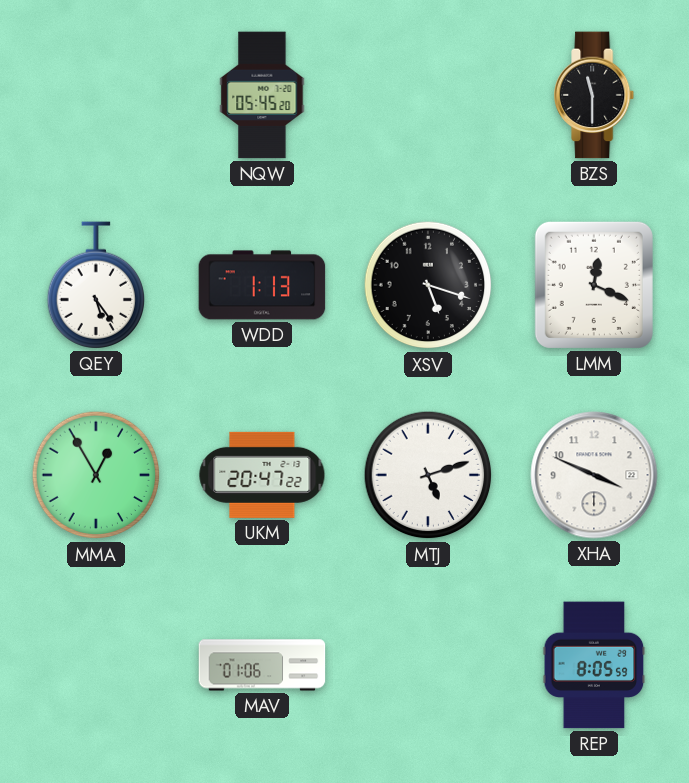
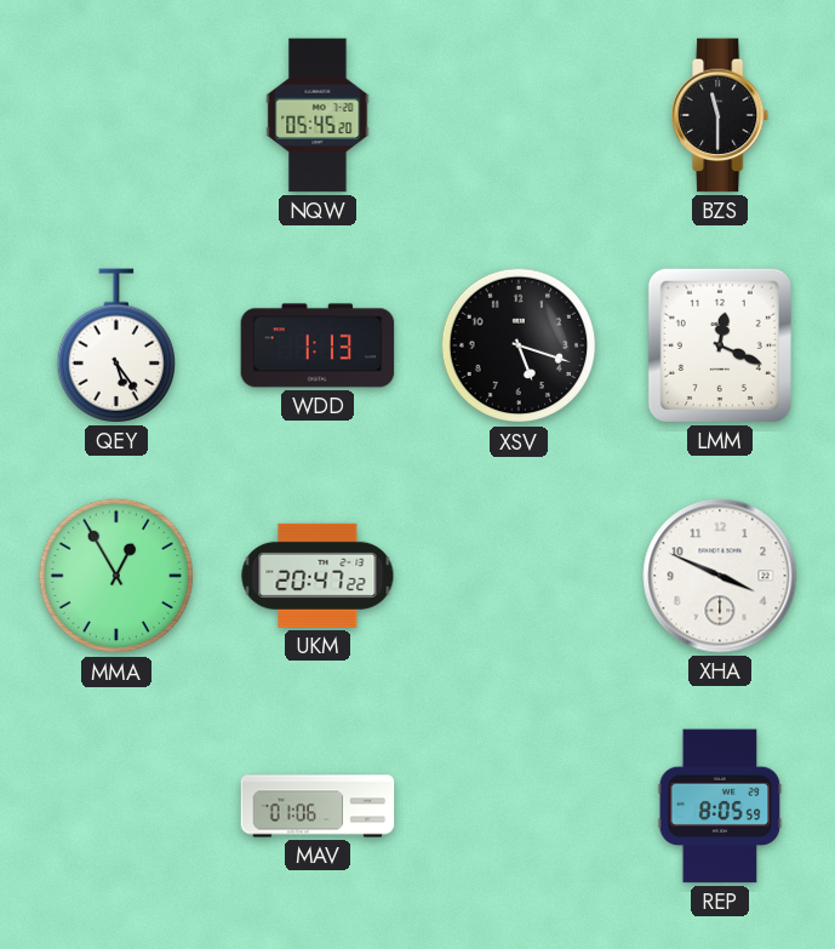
MTJ: 5:12 -> none
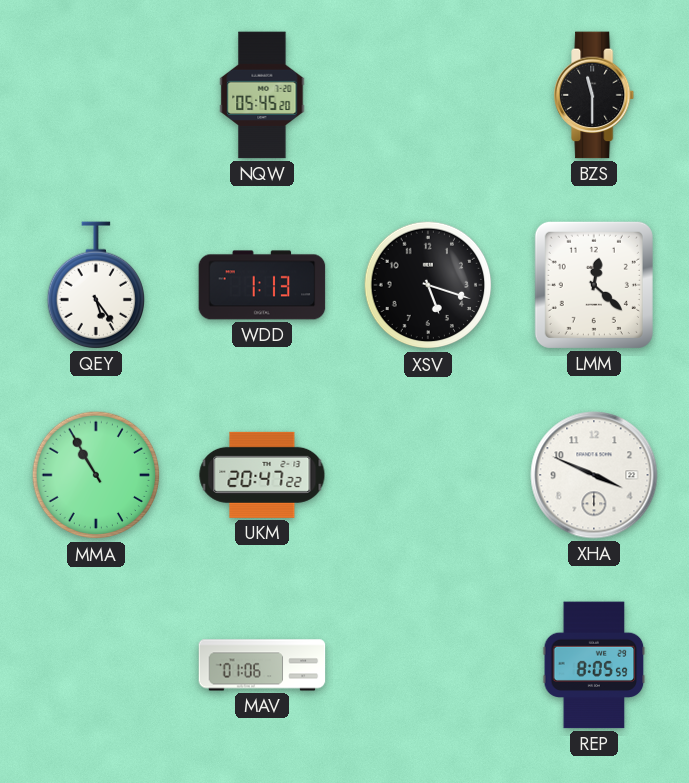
LMM: 12:19 -> 12:22
MMA: 12:55 -> 10:55
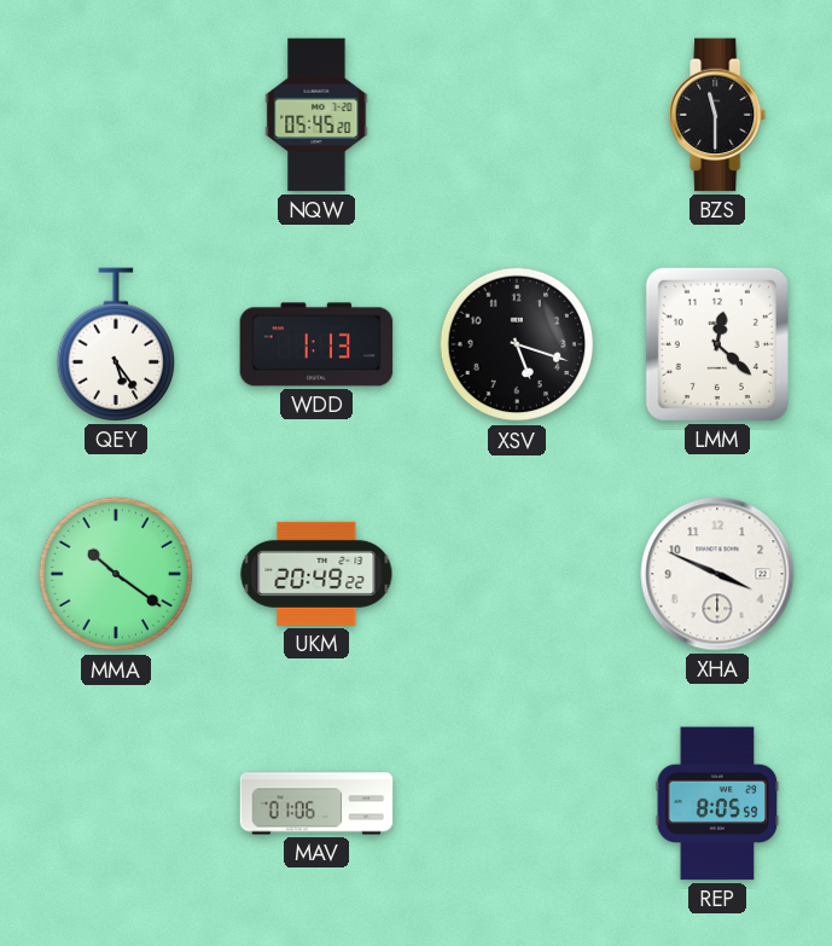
MMA: 10:55 -> 10:21
UKM: 20:47 -> 20:49
